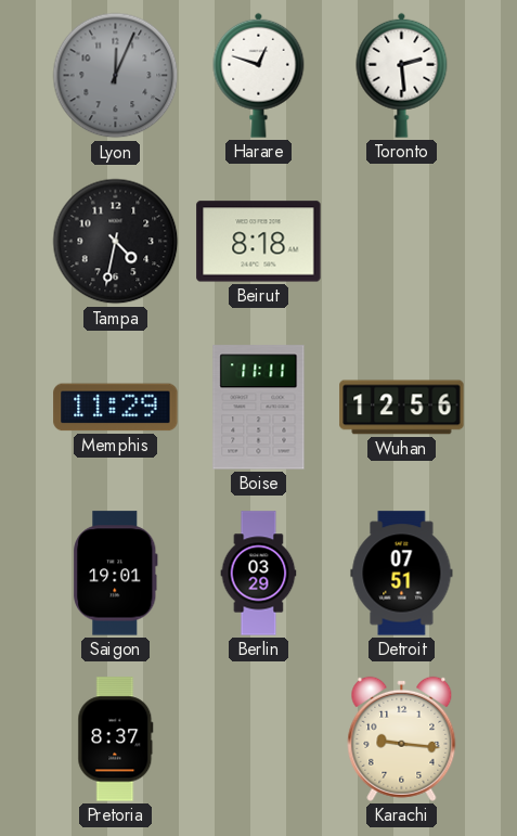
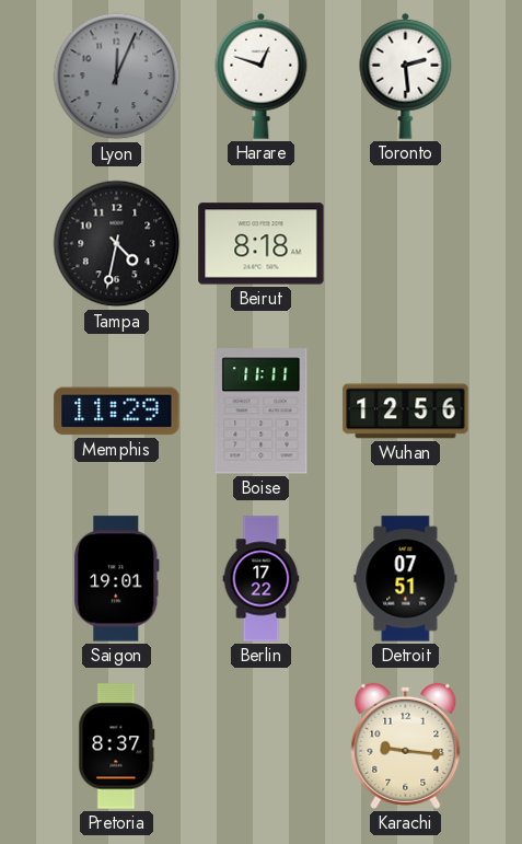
Berlin: 03:29 -> 17:22
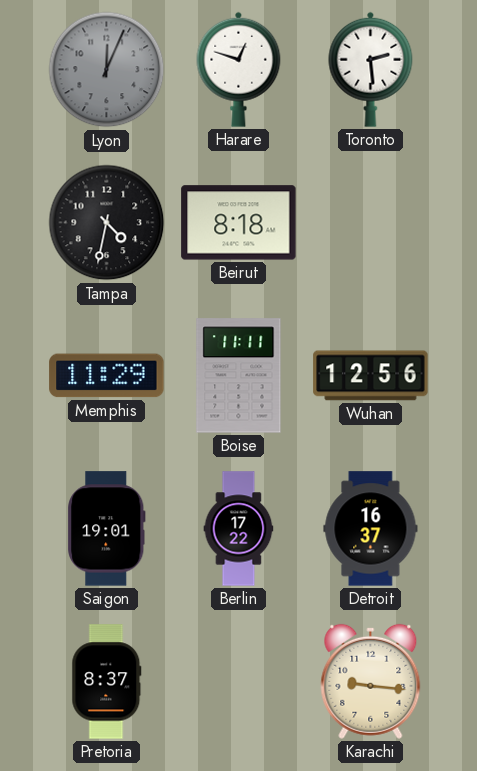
Detroit: 07:51 -> 16:37
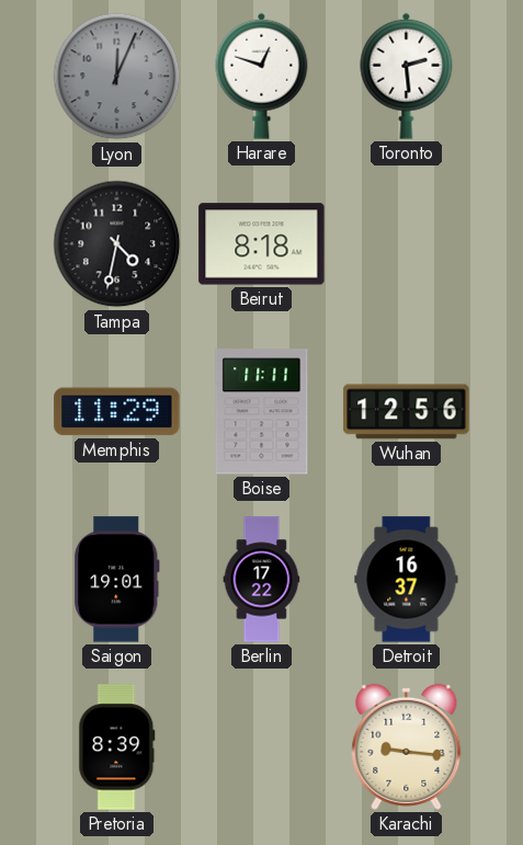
Pretoria: 8:37 -> 8:39
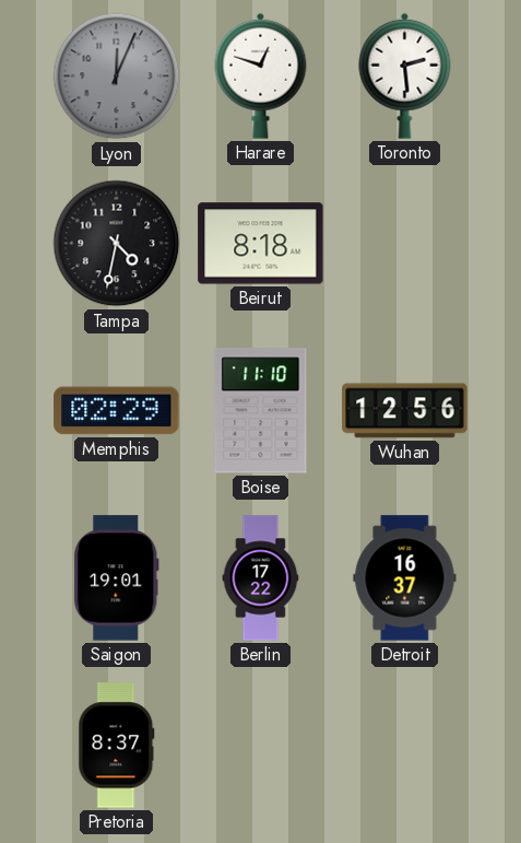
Memphis: 11:29 -> 02:29
Boise: 11:11 -> 11:10
Pretoria: 8:39 -> 8:37
Karachi: 9:16 -> none
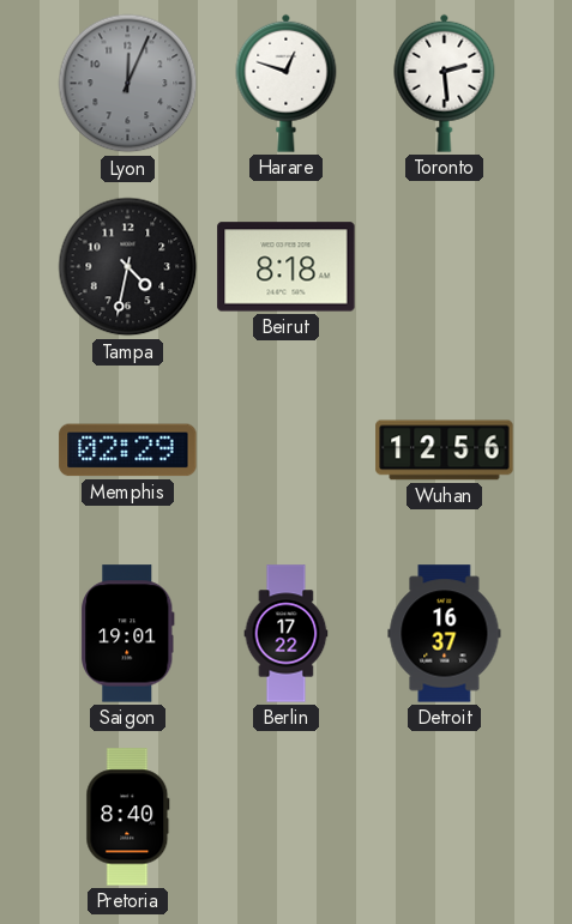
Boise: 11:10 -> none
Pretoria: 8:37 -> 8:40
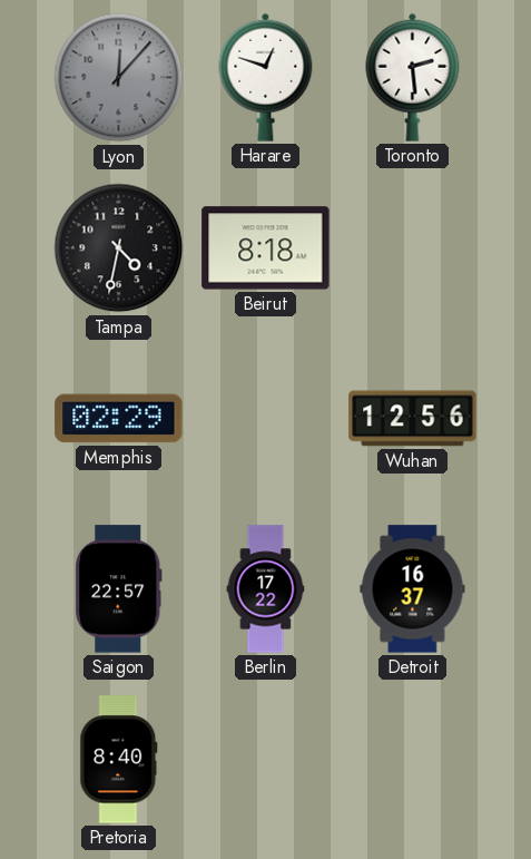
Lyon: 12:04 -> 12:07
Saigon: 19:01 -> 22:57
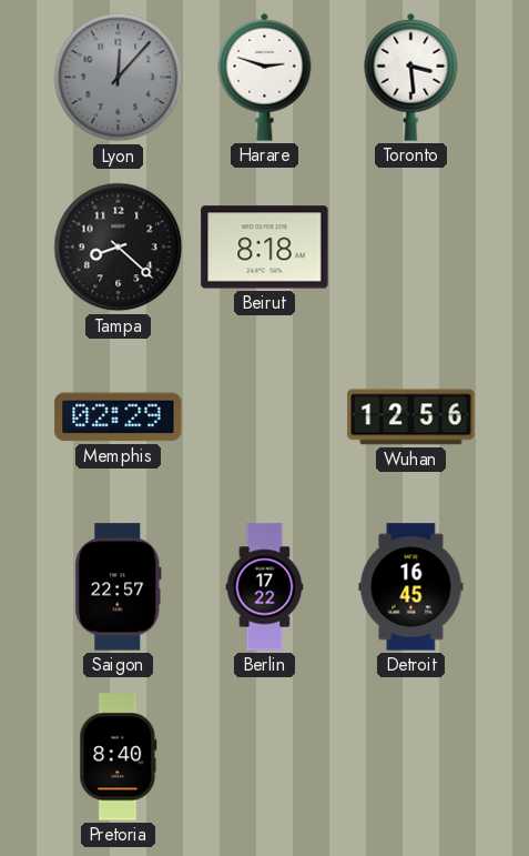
Harare: 12:48 -> 2:48
Toronto: 2:29 -> 3:29
Tampa: 4:32 -> 8:22
Detroit: 16:37 -> 16:45
